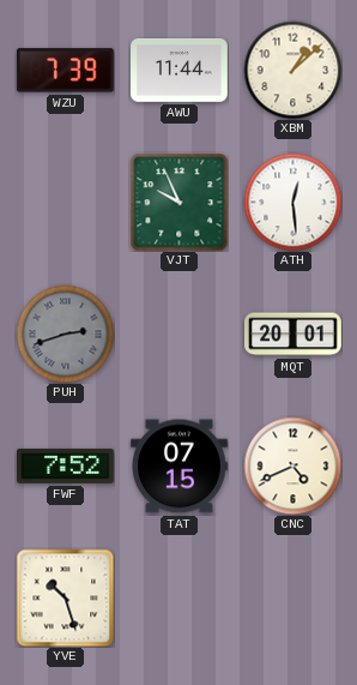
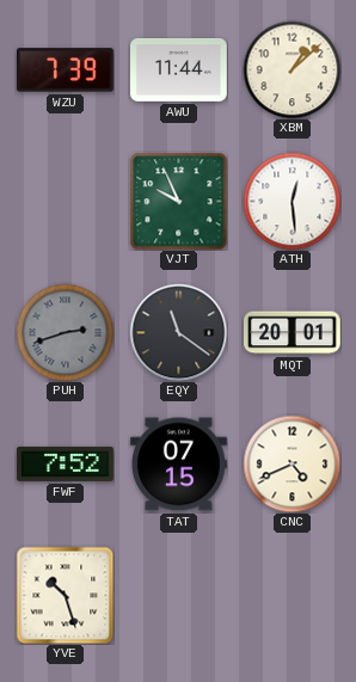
EQY: none -> 11:21
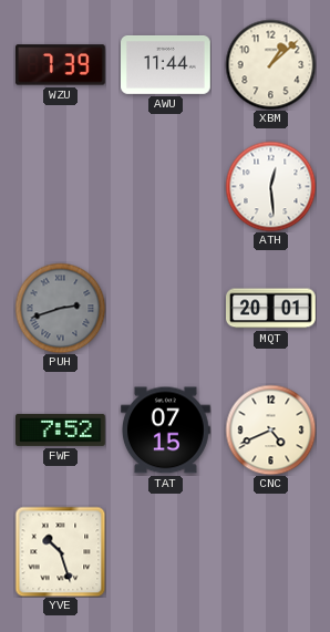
VJT: 9:56 -> none
EQY: 11:21 -> none
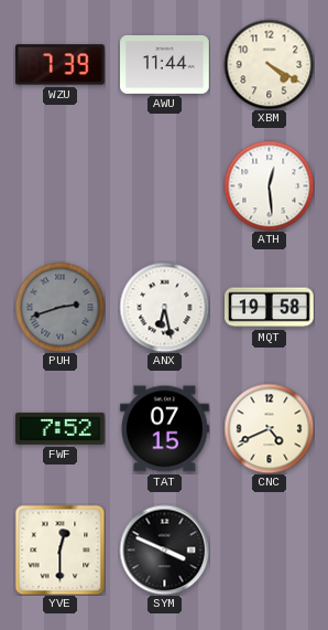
XBM: 1:08 -> 4:20
ANX: none -> 6:28
MQT: 20:01 -> 19:58
YVE: 10:27 -> 12:30
SYM: none -> 3:49
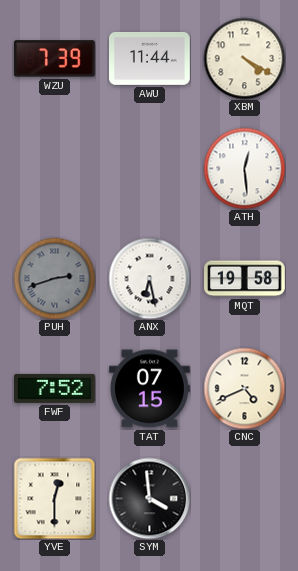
SYM: 3:49 -> 3:59
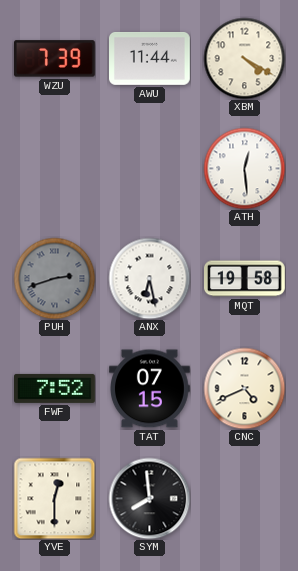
SYM: 3:59 -> 7:59
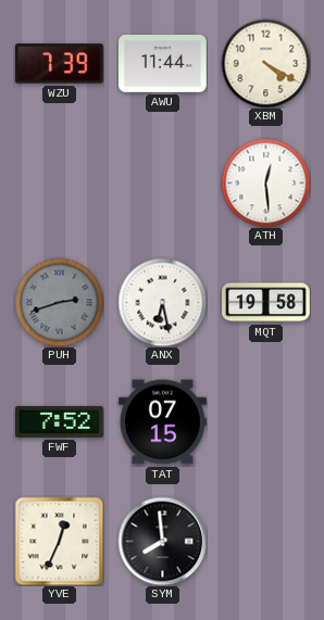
CNC: 4:41 -> none
YVE: 12:30 -> 12:34
